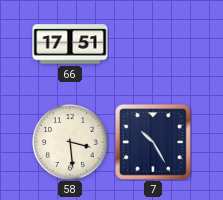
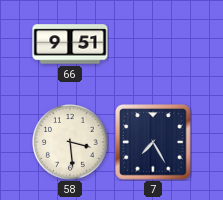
66: 17:51 -> 9:51
7: 10:25 -> 7:25
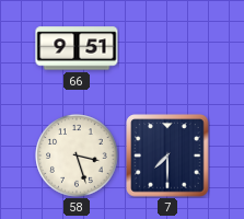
58: 3:29 -> 3:27
7: 7:25 -> 7:30
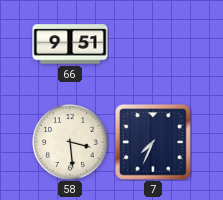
58: 3:27 -> 3:29
7: 7:30 -> 7:34
